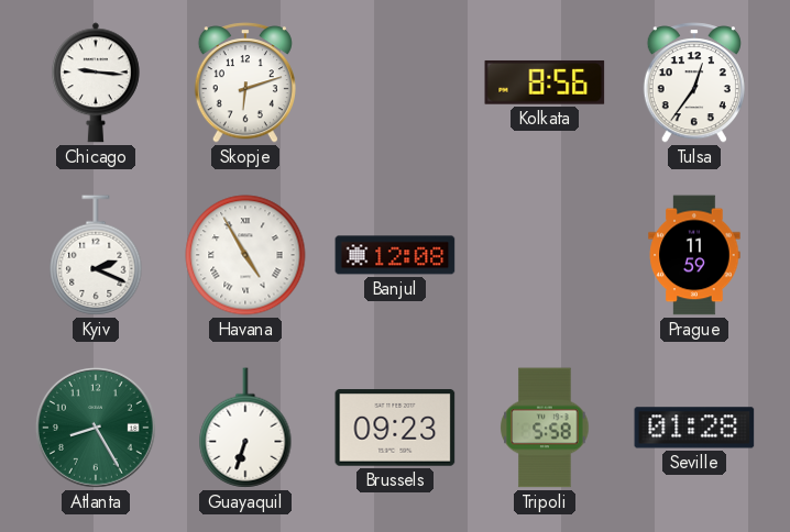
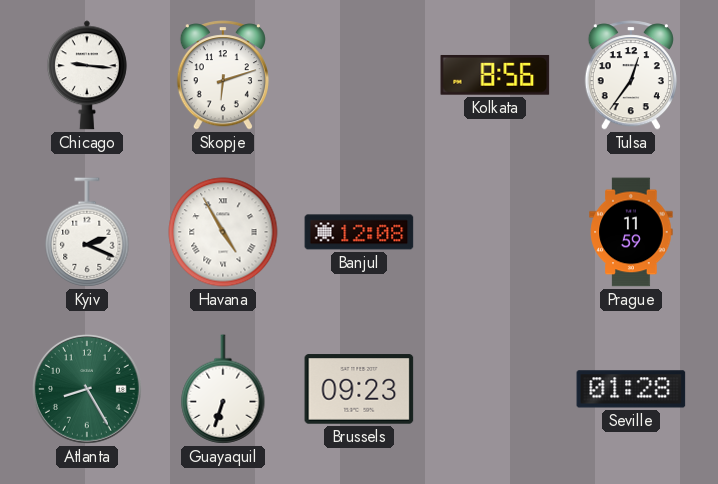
Tripoli: 5:58 -> none
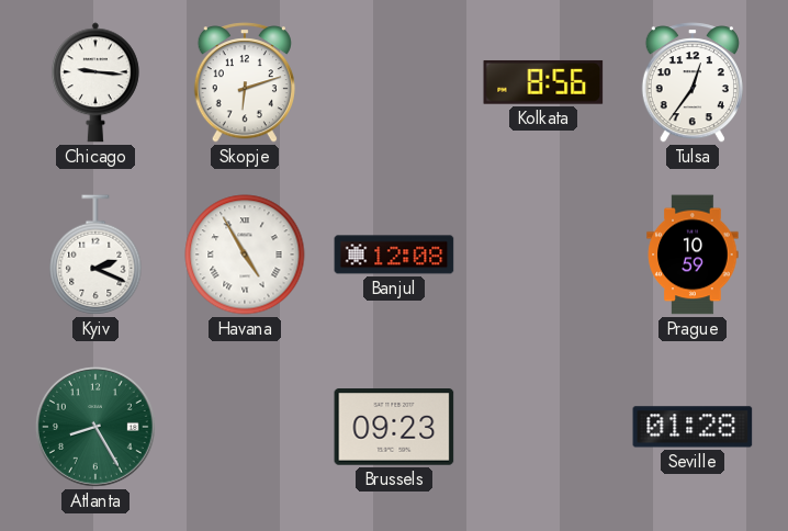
Prague: 11:59 -> 10:59
Guayaquil: 6:33 -> none
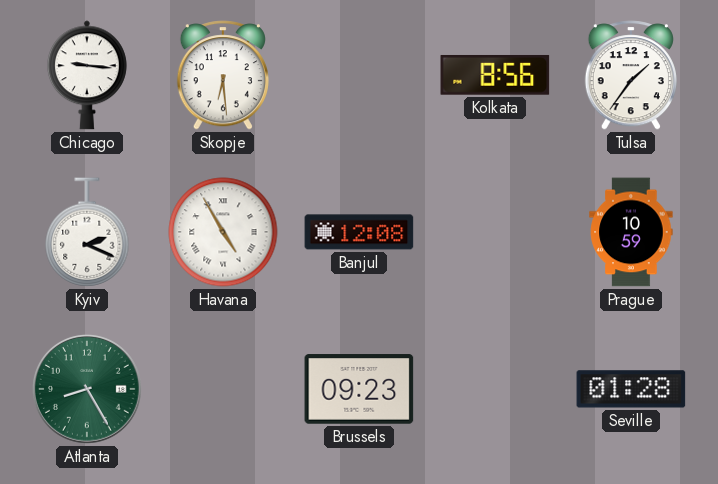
Skopje: 6:12 -> 6:29
Tulsa: 12:36 -> 1:36
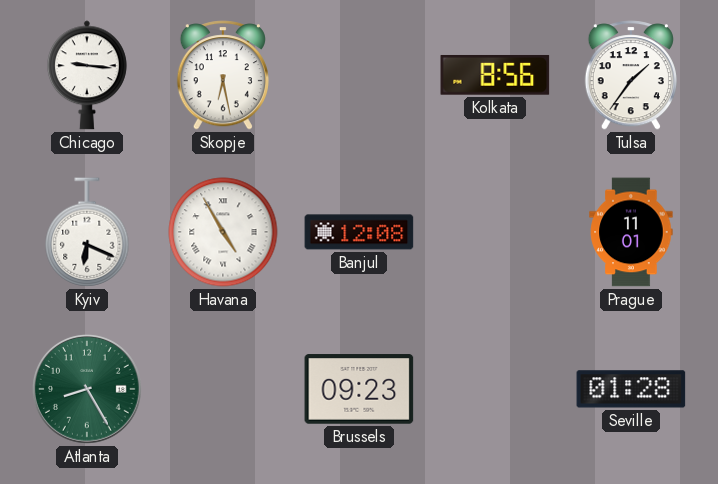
Skopje: 6:29 -> 6:28
Kyiv: 2:19 -> 6:19
Prague: 10:59 -> 11:01
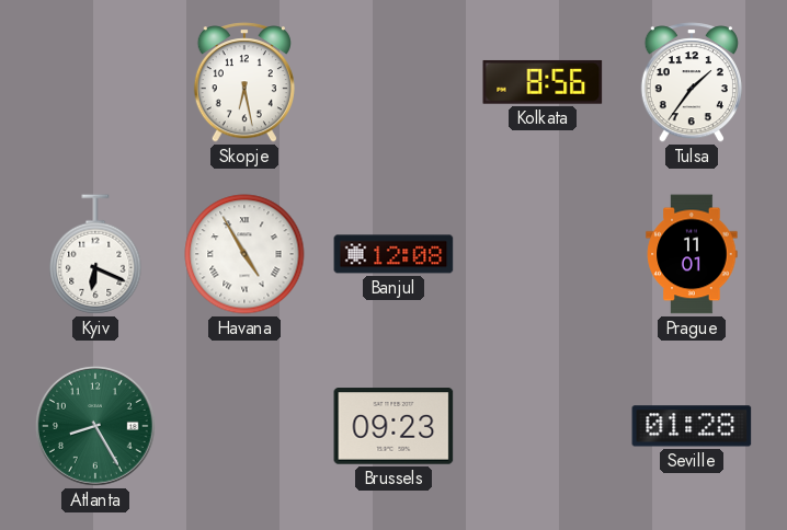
Chicago: 9:16 -> none
